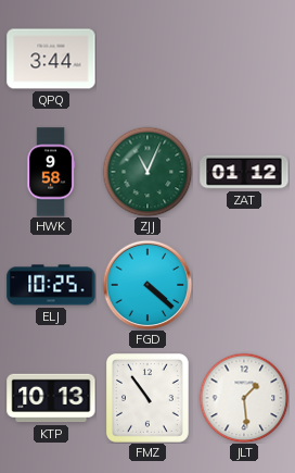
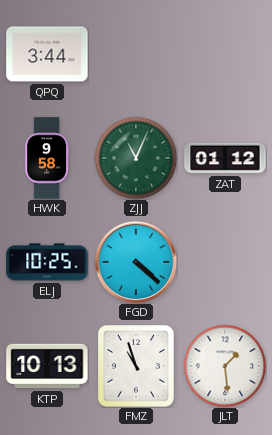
FMZ: 10:54 -> 10:57
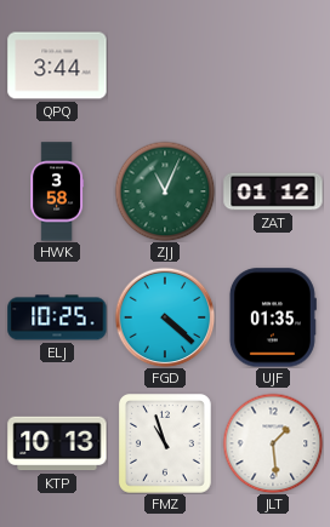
HWK: 9:58 -> 3:58
UJF: none -> 01:35
